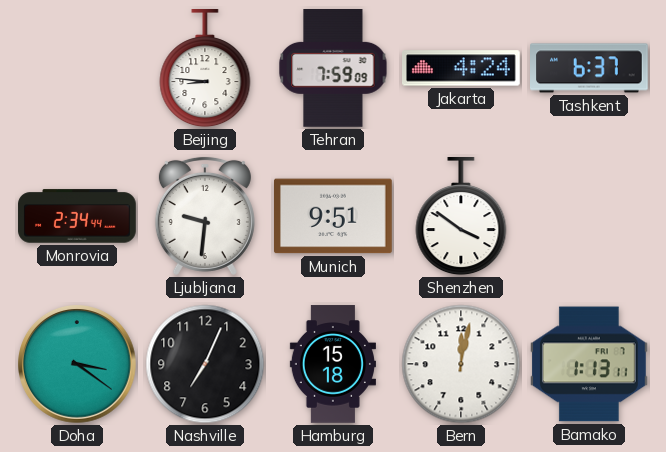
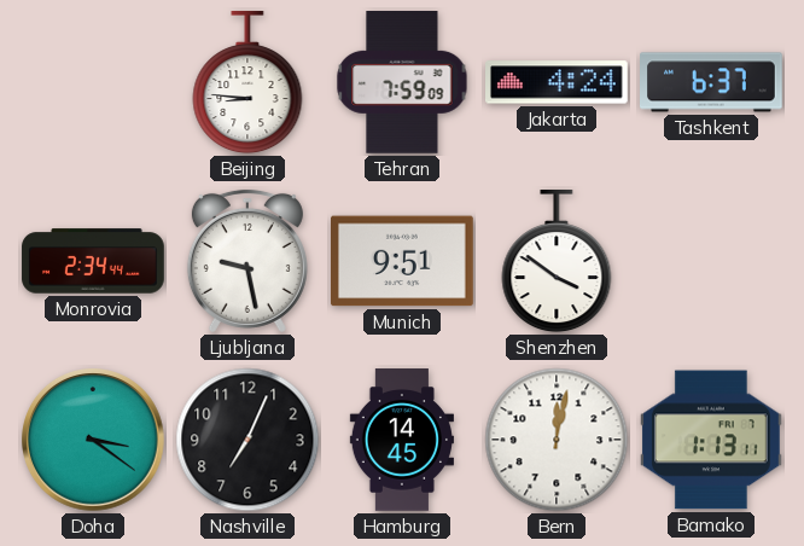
Ljubljana: 9:31 -> 9:28
Hamburg: 15:18 -> 14:45
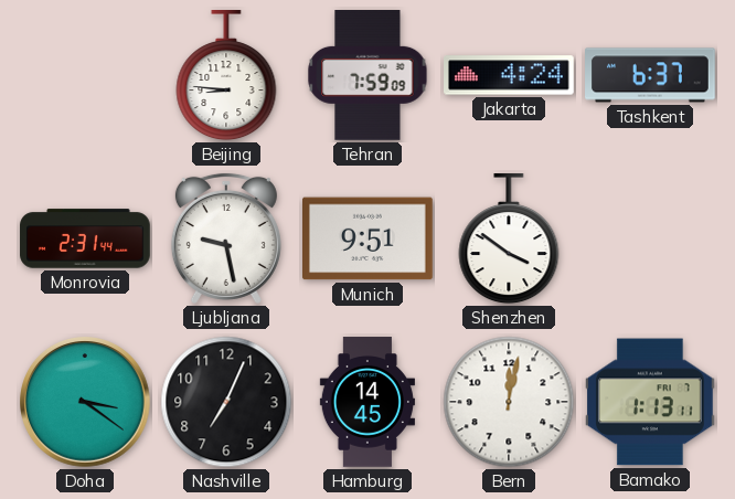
Monrovia: 2:34 -> 2:31
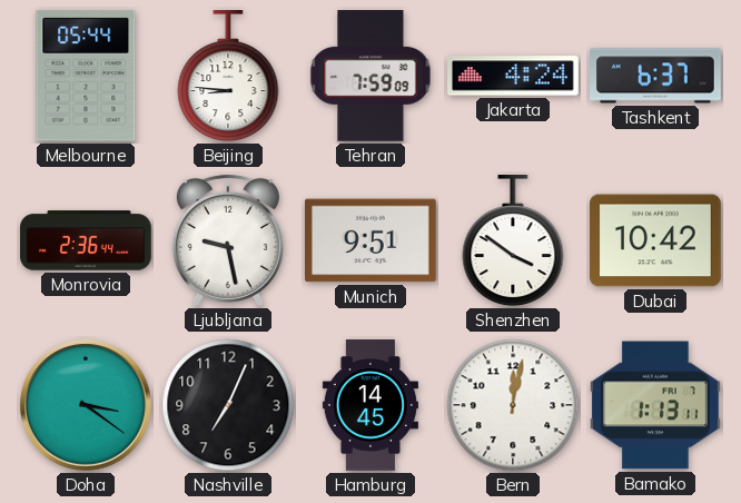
Melbourne: none -> 05:44
Monrovia: 2:31 -> 2:36
Dubai: none -> 10:42
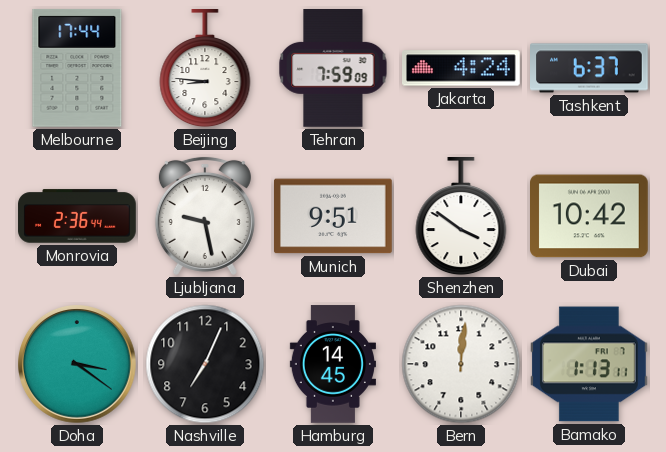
Melbourne: 05:44 -> 17:44
Bern: 12:02 -> 12:01
